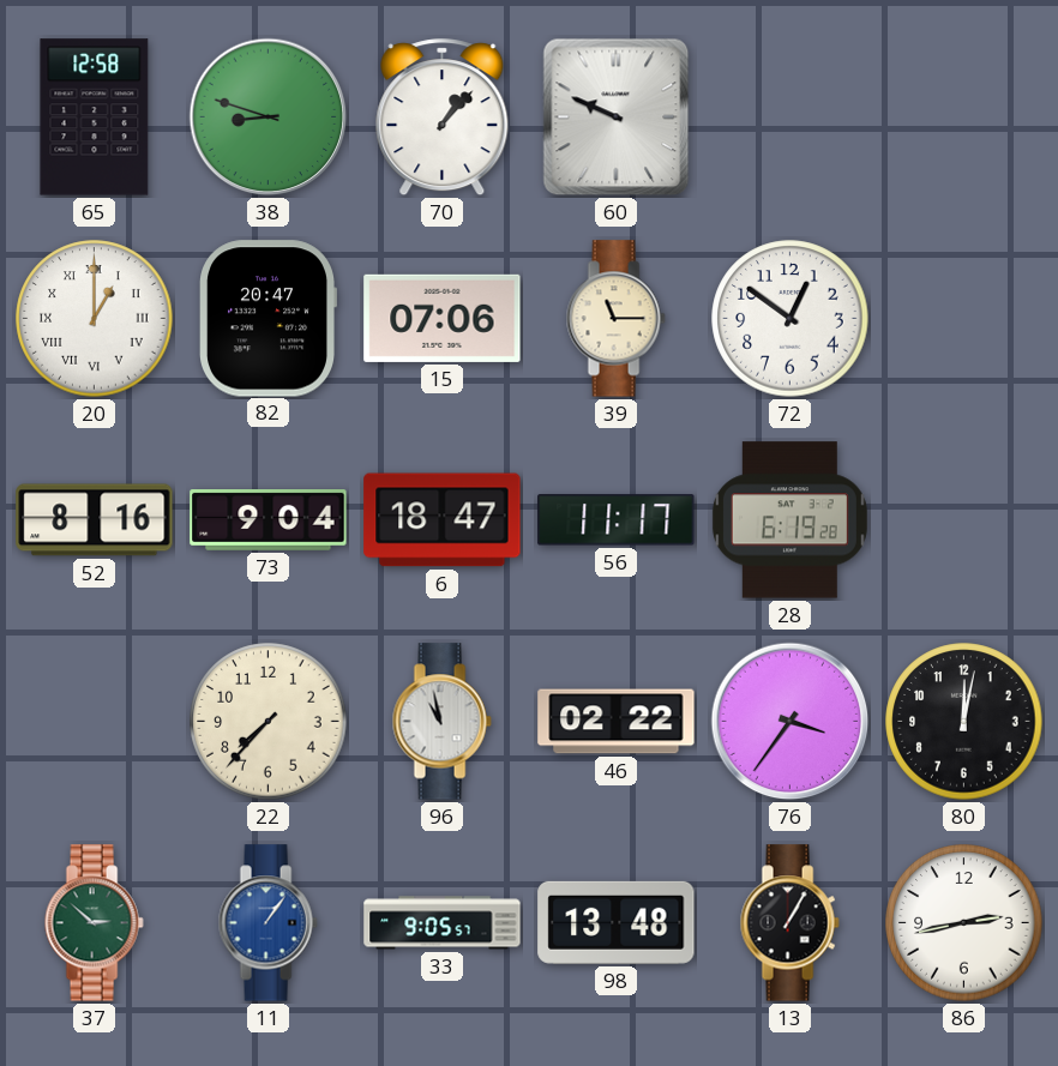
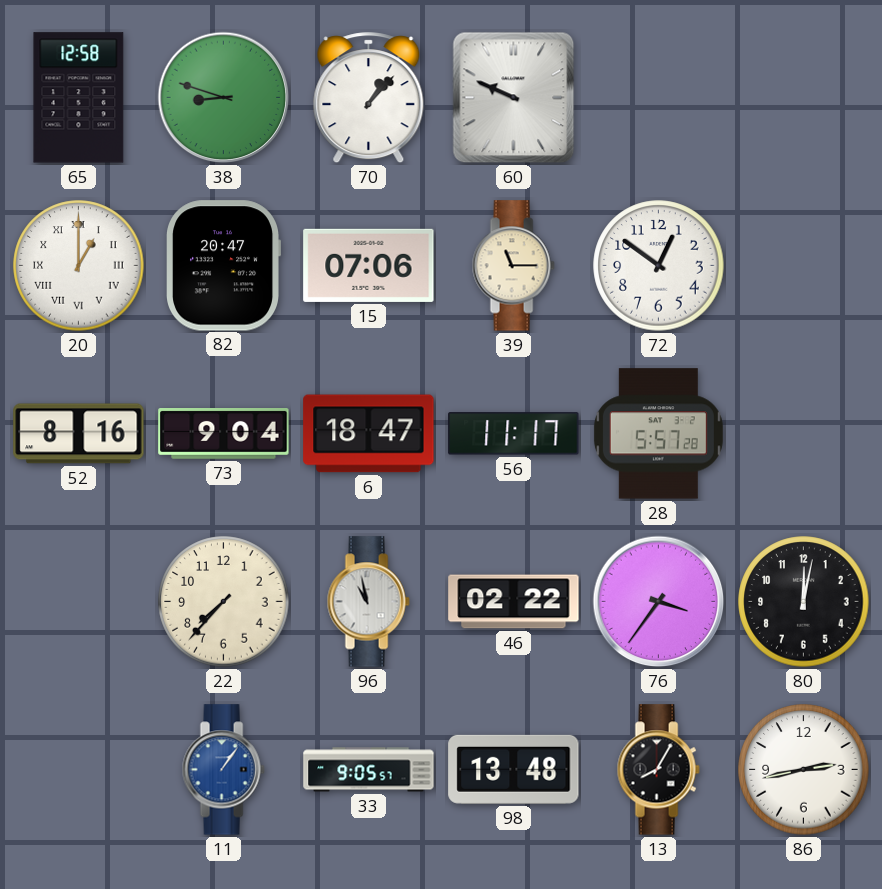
28: 6:19 -> 5:57
37: 2:52 -> none
13: 1:05 -> 8:05
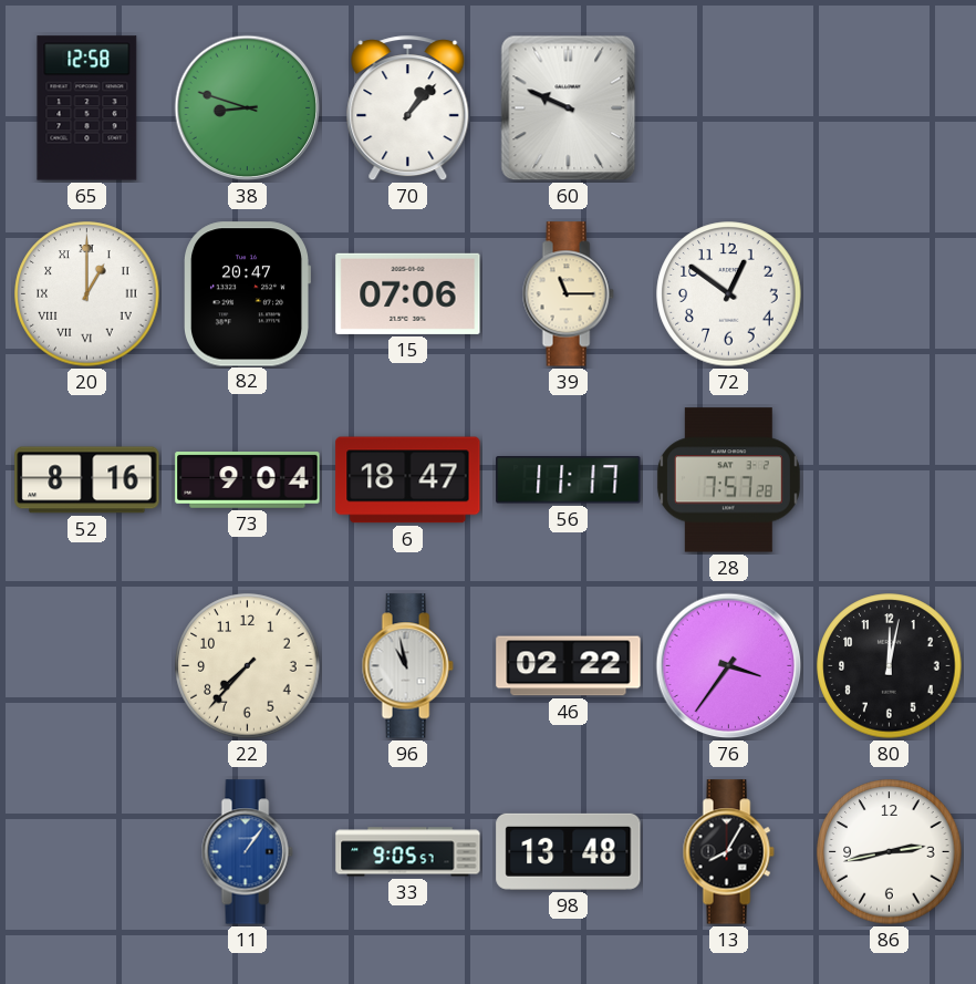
28: 5:57 -> 7:57
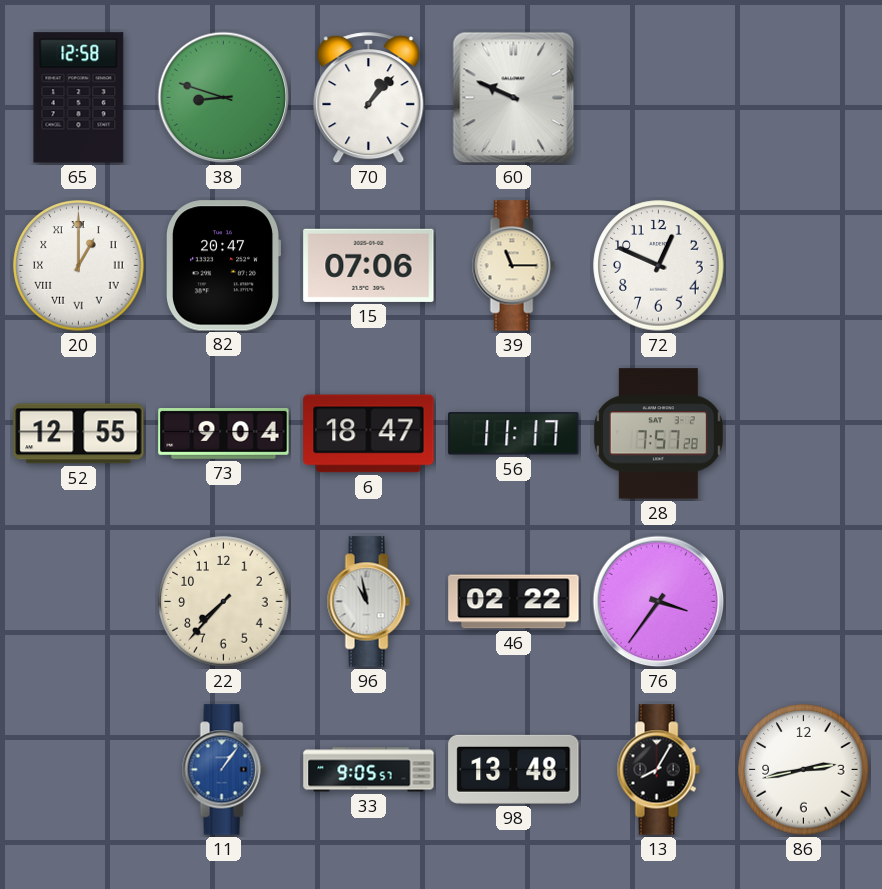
72: 12:51 -> 12:49
52: 8:16 -> 12:55
80: 12:02 -> none
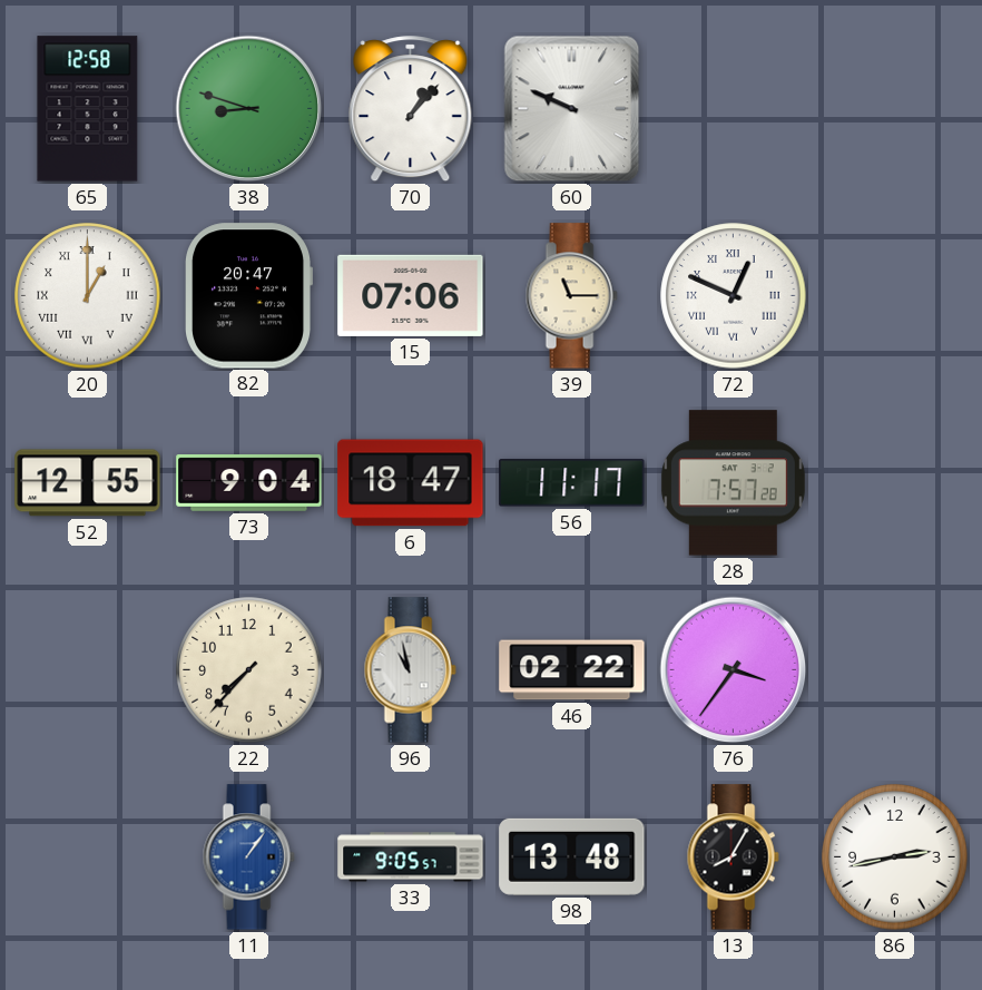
72 numerals: Arabic -> Roman
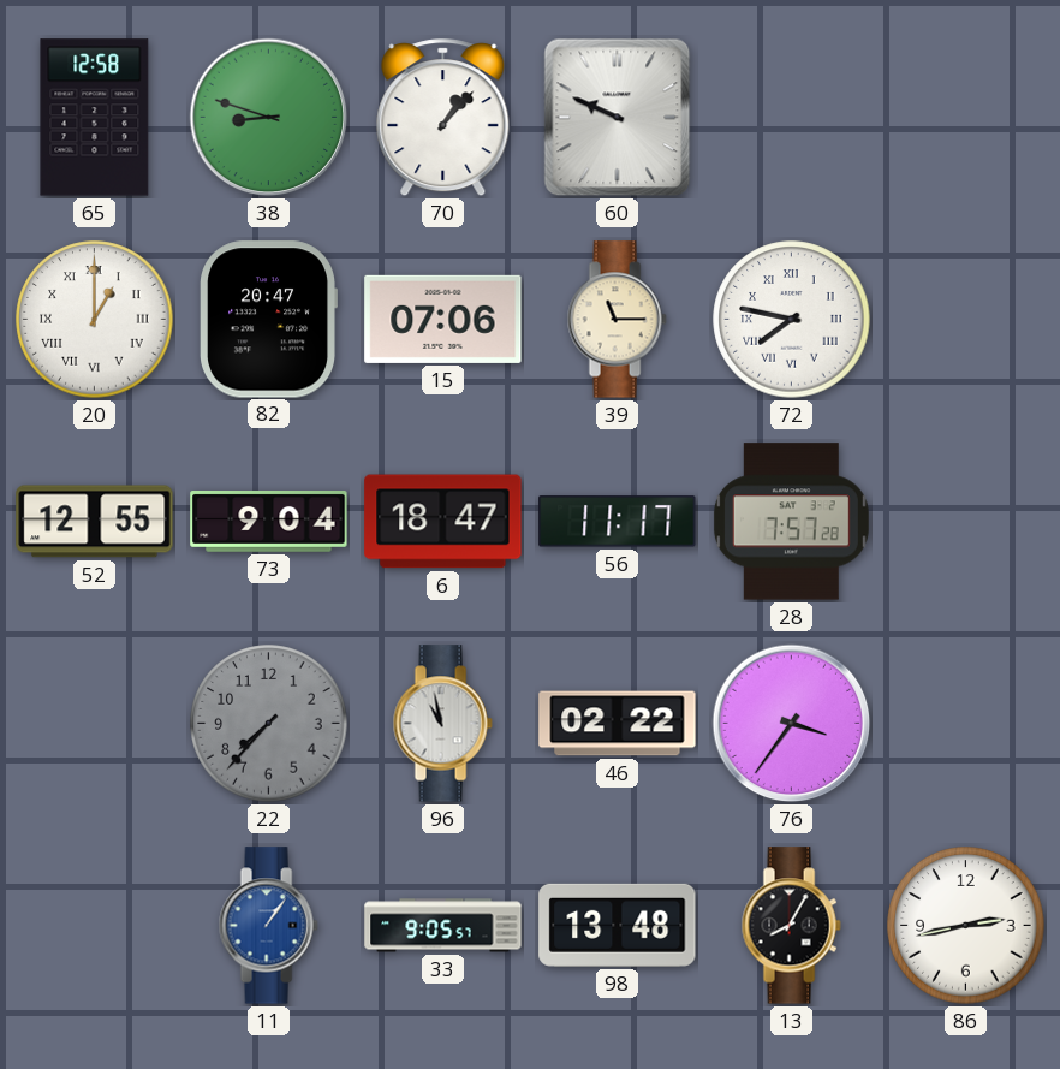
72: 12:49 -> 7:47
22 dial: cream -> grey
